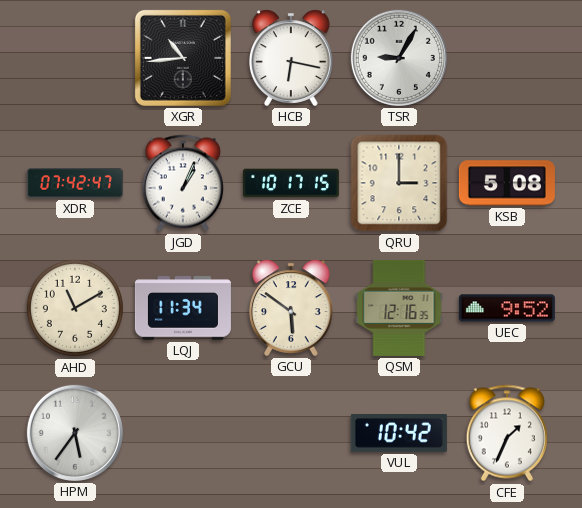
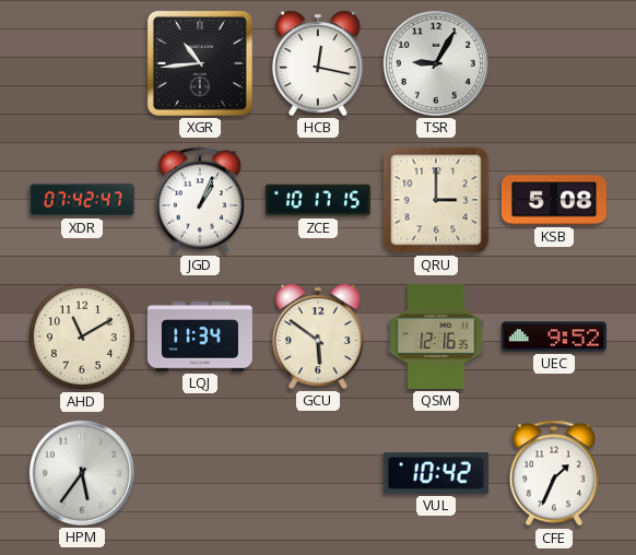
HCB: 6:17 -> 12:17
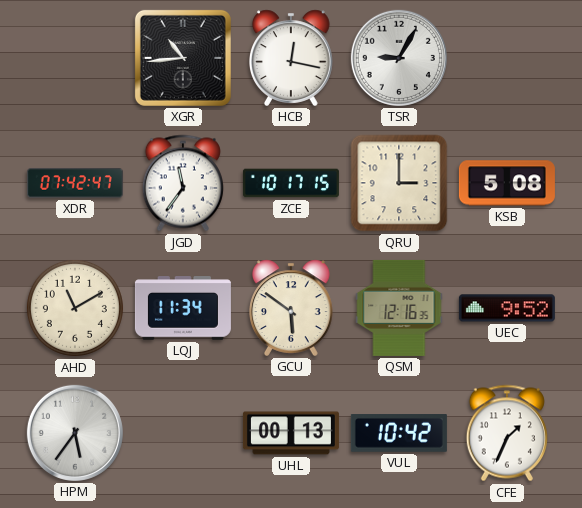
JGD: 1:04 -> 11:36
UHL: none -> 00:13
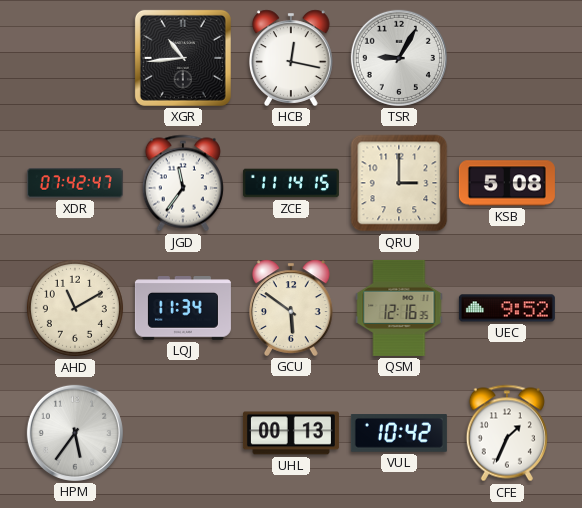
ZCE: 10:17 -> 11:14
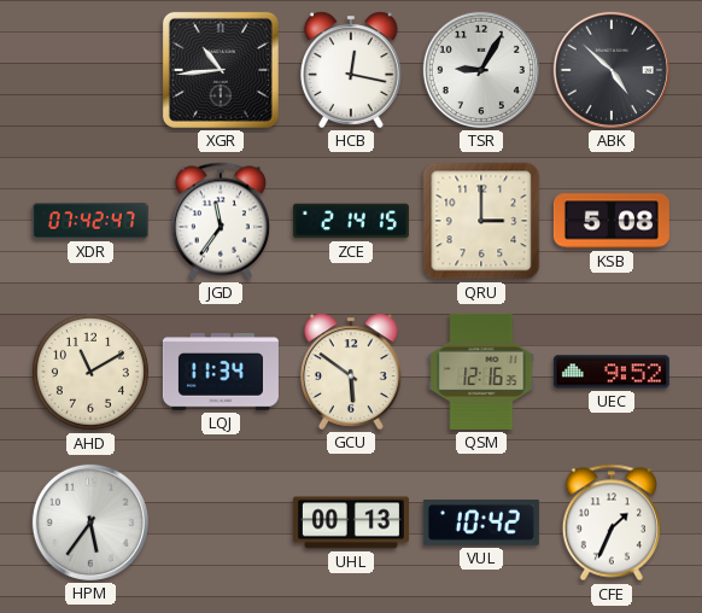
ABK: none -> 4:52
ZCE: 11:14 -> 2:14
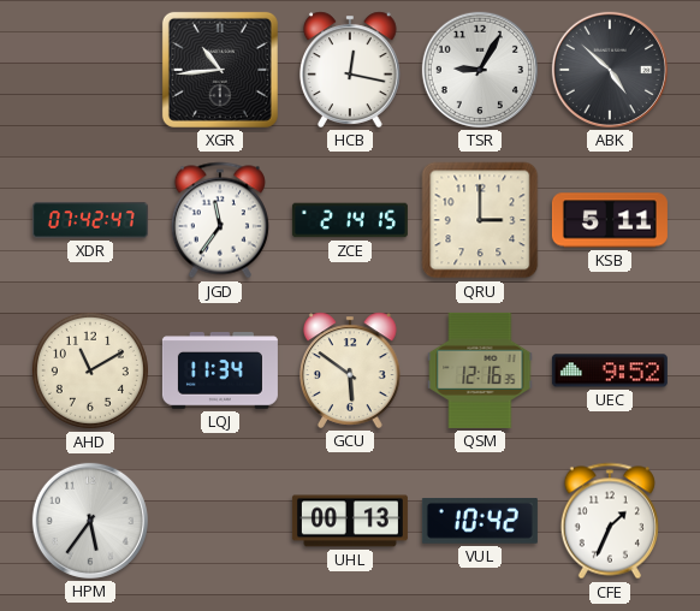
KSB: 5:08 -> 5:11
